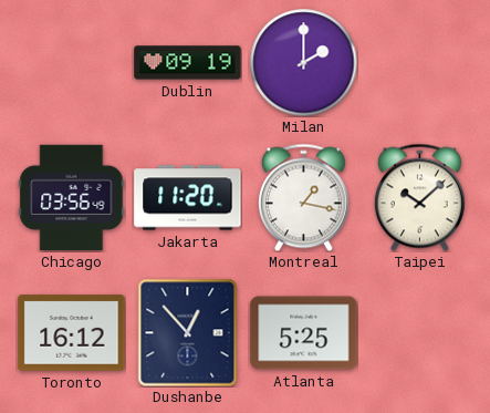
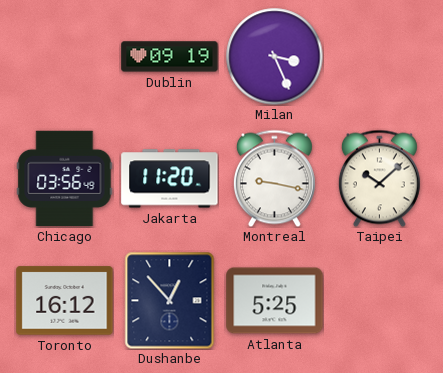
Milan: 2:00 -> 3:26
Montreal: 1:17 -> 9:17
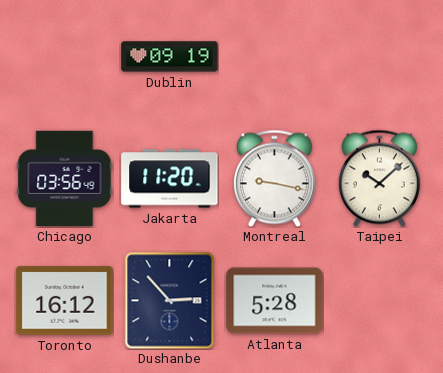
Milan: 3:26 -> none
Dushanbe: 12:53 -> 2:53
Atlanta: 5:25 -> 5:28
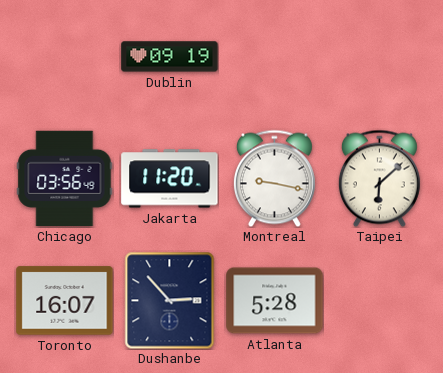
Taipei: 10:08 -> 6:08
Toronto: 16:12 -> 16:07
